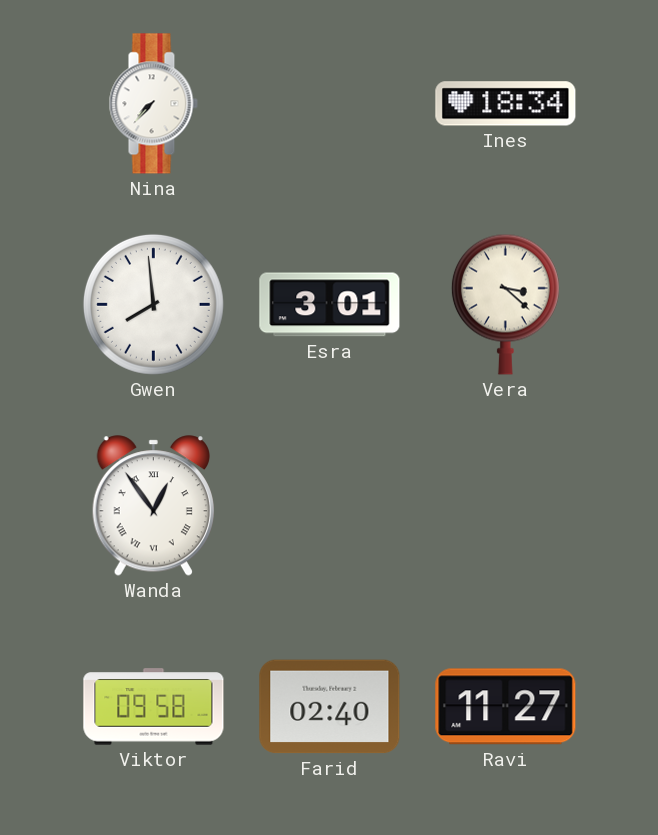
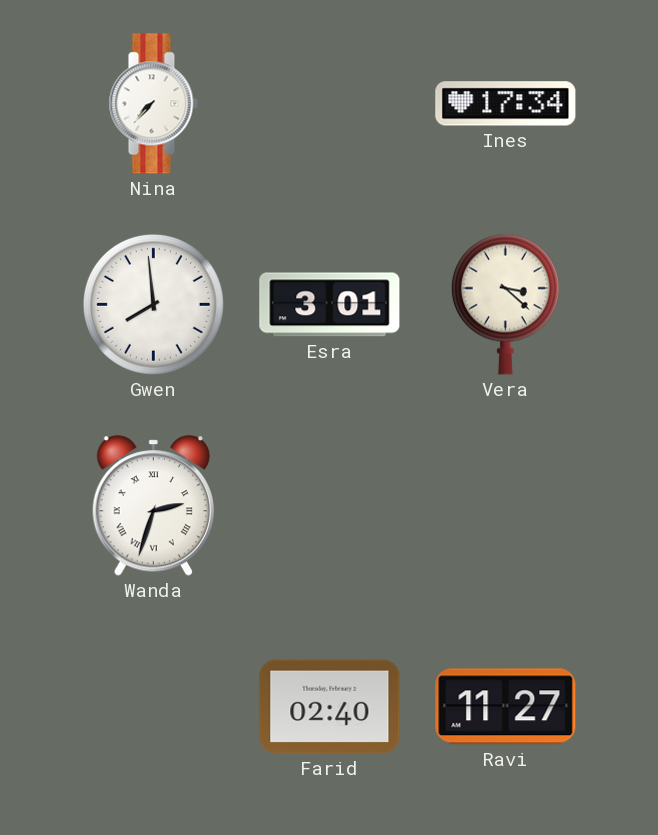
Ines: 18:34 -> 17:34
Wanda: 12:54 -> 2:33
Viktor: 09:58 -> none
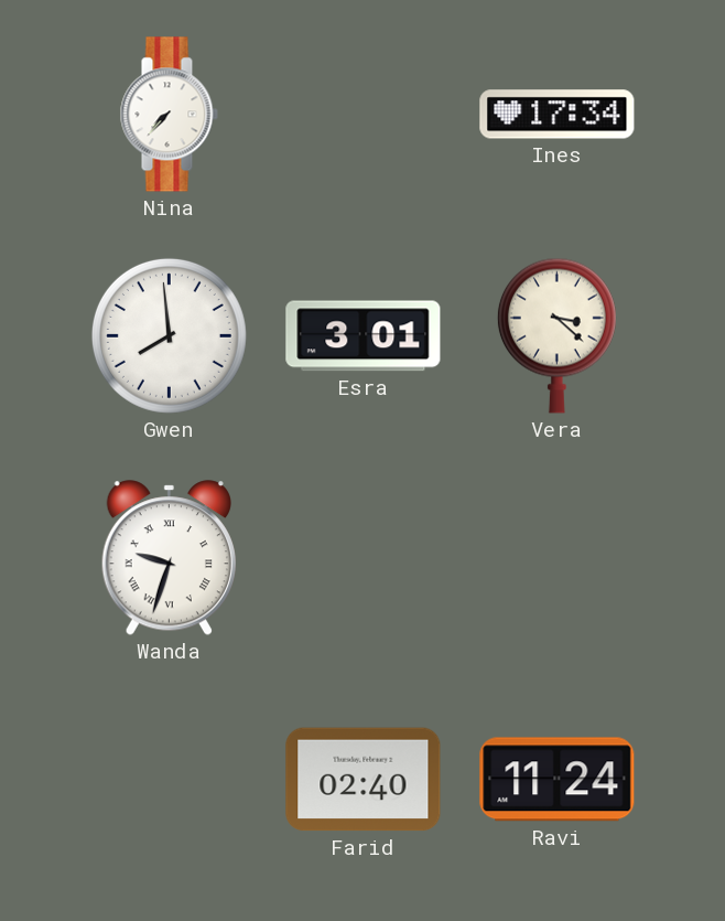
Wanda: 2:33 -> 9:33
Ravi: 11:27 -> 11:24
